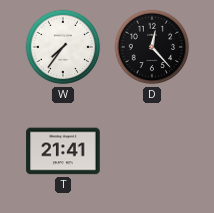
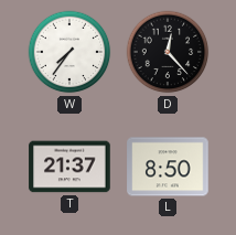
T: 21:41 -> 21:37
L: none -> 8:50
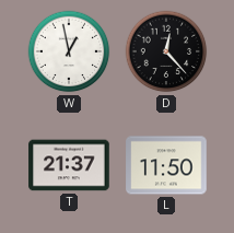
W: 7:36 -> 12:58
L: 8:50 -> 11:50
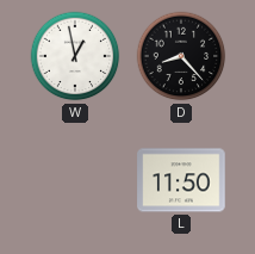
D: 12:23 -> 8:23
T: 21:37 -> none
